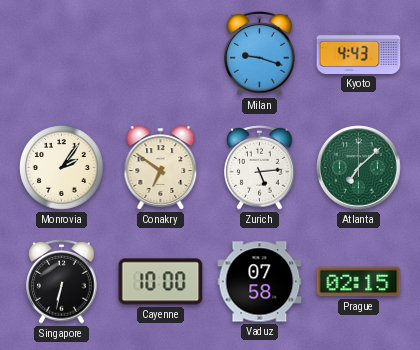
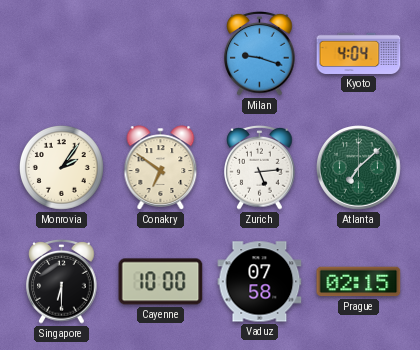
Kyoto: 4:43 -> 4:04
Singapore: 6:32 -> 6:30
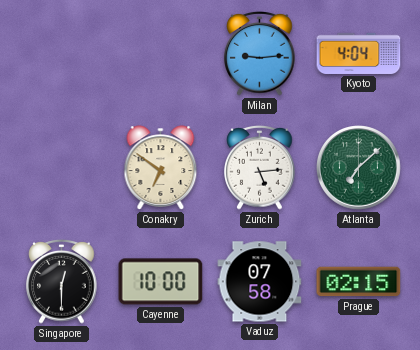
Milan: 9:18 -> 9:14
Monrovia: 2:06 -> none
Singapore: 6:30 -> 12:30
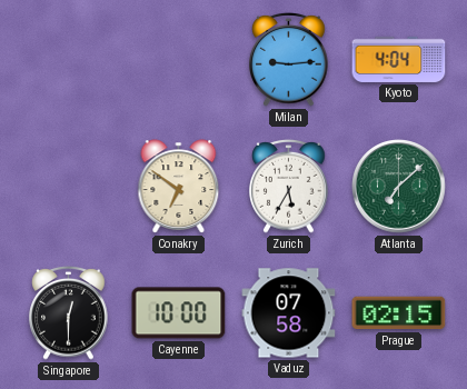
Zurich: 5:14 -> 5:35
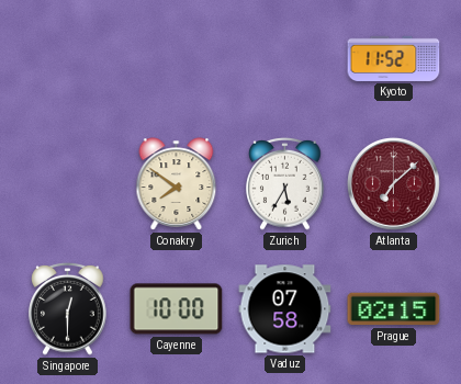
Milan: 9:14 -> none
Kyoto: 4:04 -> 11:52
Conakry: 6:51 -> 7:51
Atlanta dial: green -> burgundy
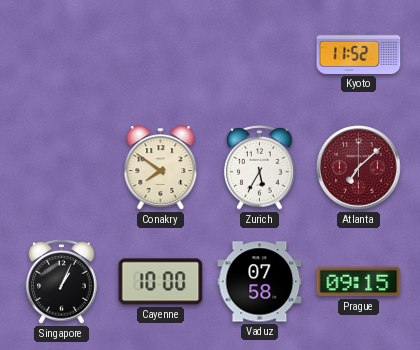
Singapore: 12:30 -> 1:04
Prague: 02:15 -> 09:15
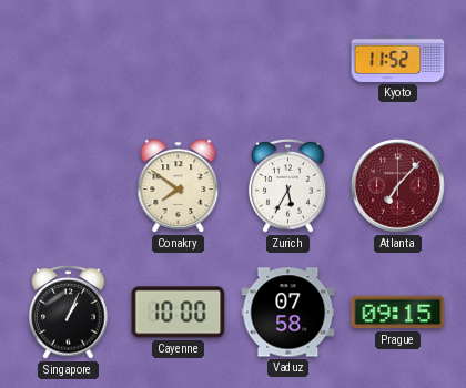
Atlanta: 7:08 -> 7:07
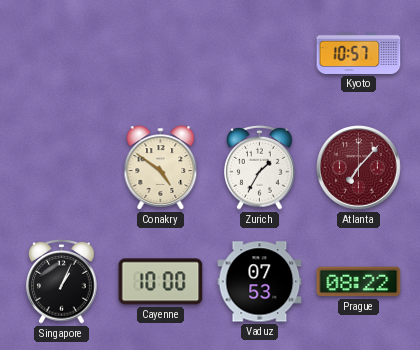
Kyoto: 11:52 -> 10:57
Conakry: 7:51 -> 4:51
Zurich: 5:35 -> 1:35
Vaduz: 07:58 -> 07:53
Prague: 09:15 -> 08:22
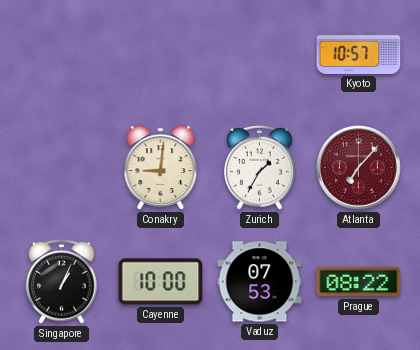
Conakry: 4:51 -> 9:01
